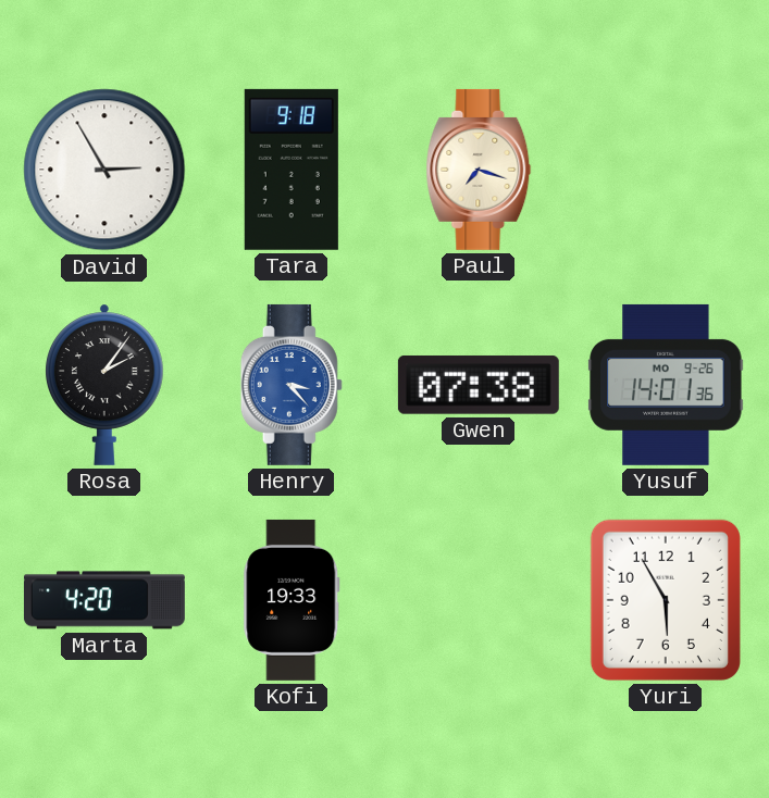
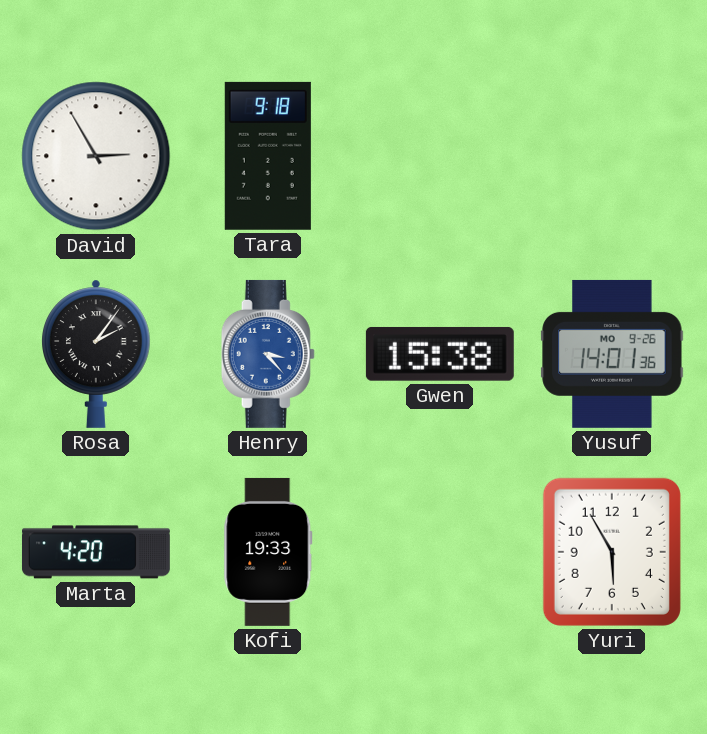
Paul: 7:18 -> none
Gwen: 07:38 -> 15:38
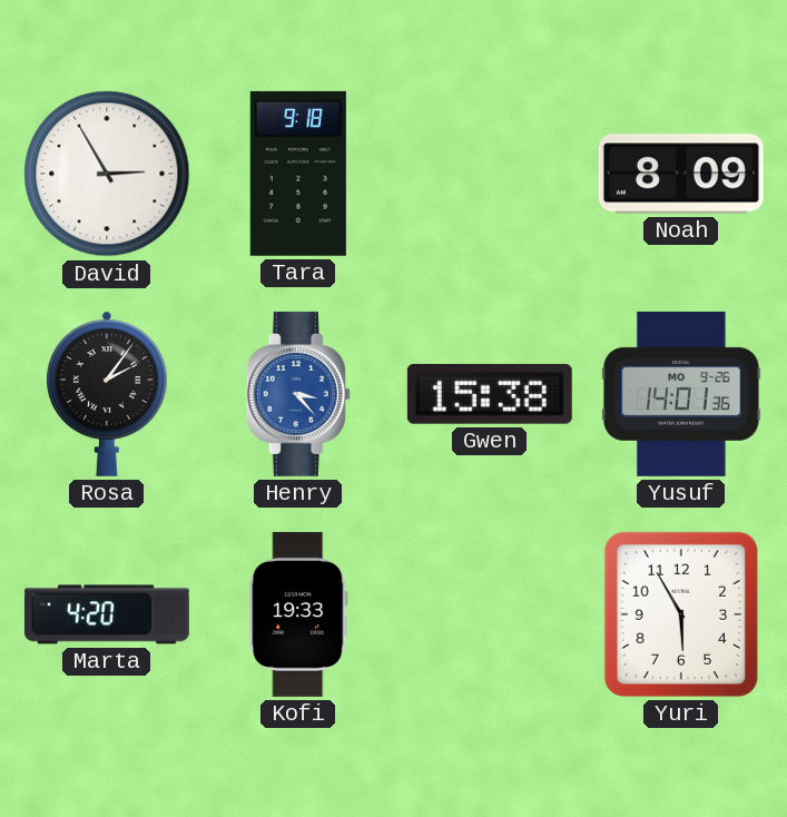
Noah: none -> 8:09
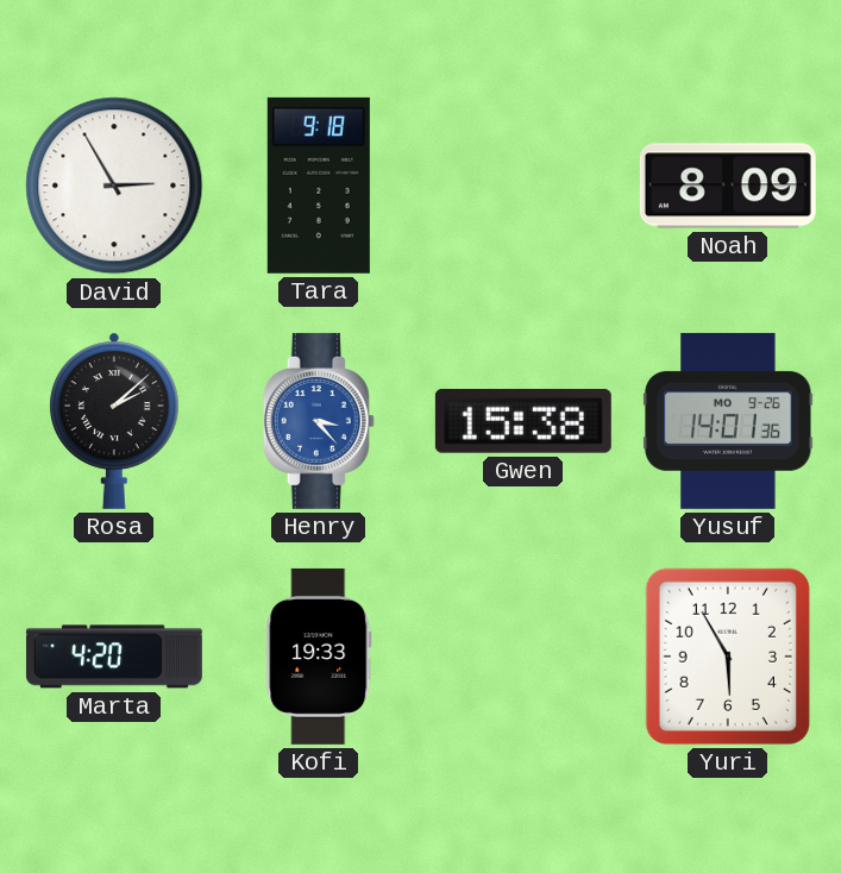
Rosa: 2:06 -> 2:08
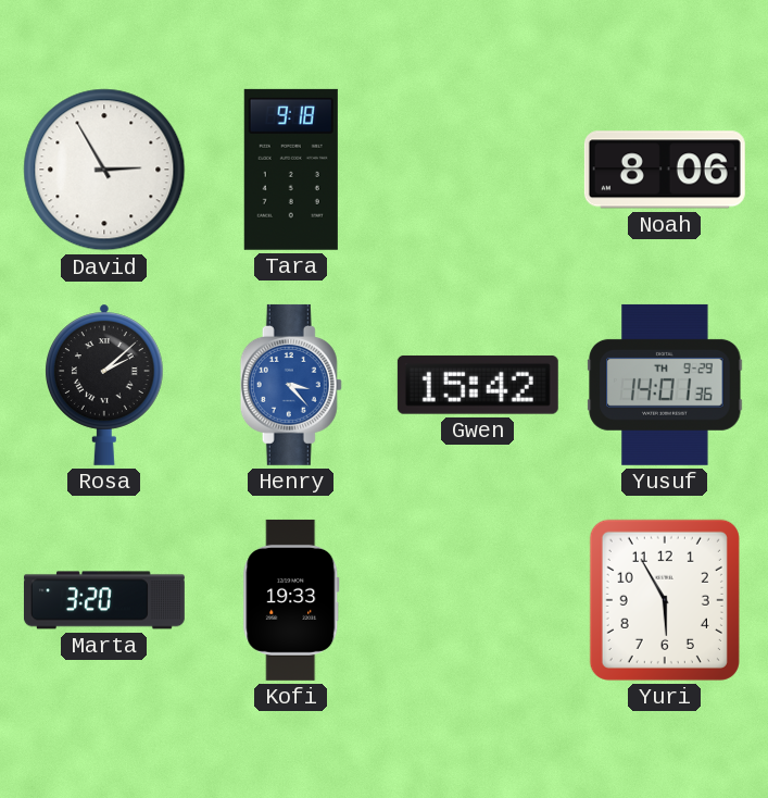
Noah: 8:09 -> 8:06
Gwen: 15:38 -> 15:42
Yusuf date: MO 9-26 -> TH 9-29
Marta: 4:20 -> 3:20
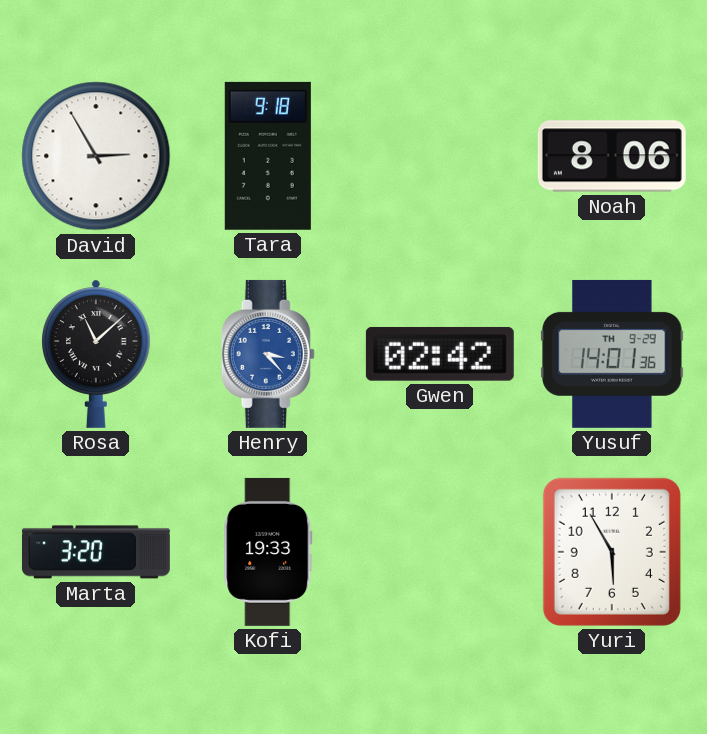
Rosa: 2:08 -> 11:08
Gwen: 15:42 -> 02:42
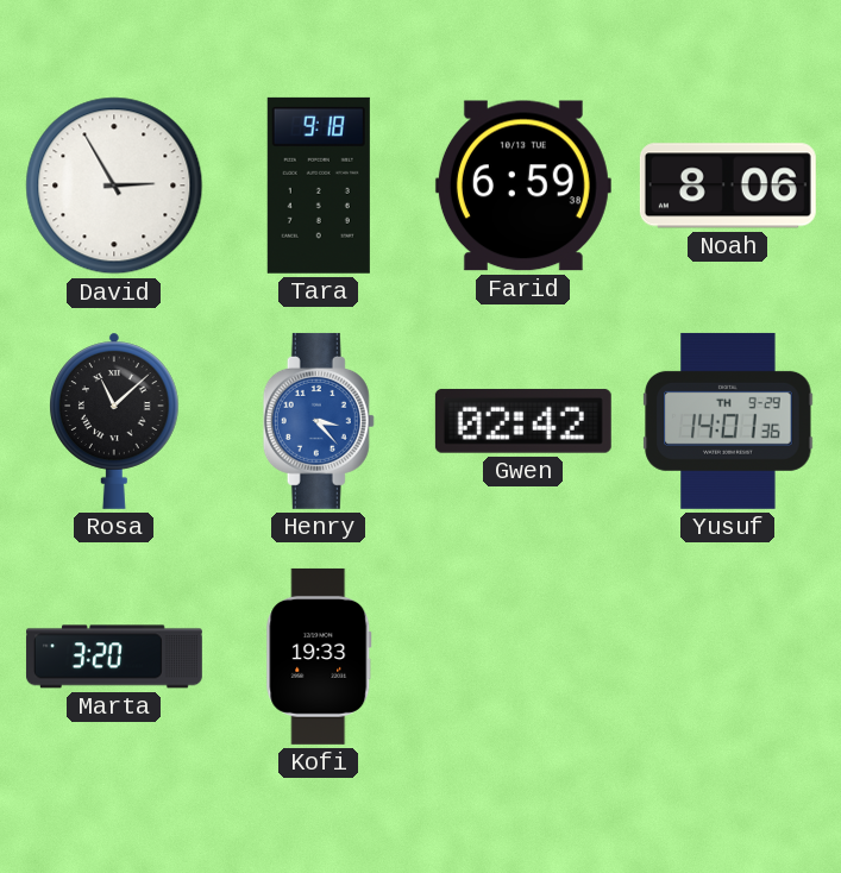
Farid: none -> 6:59
Yuri: 5:55 -> none
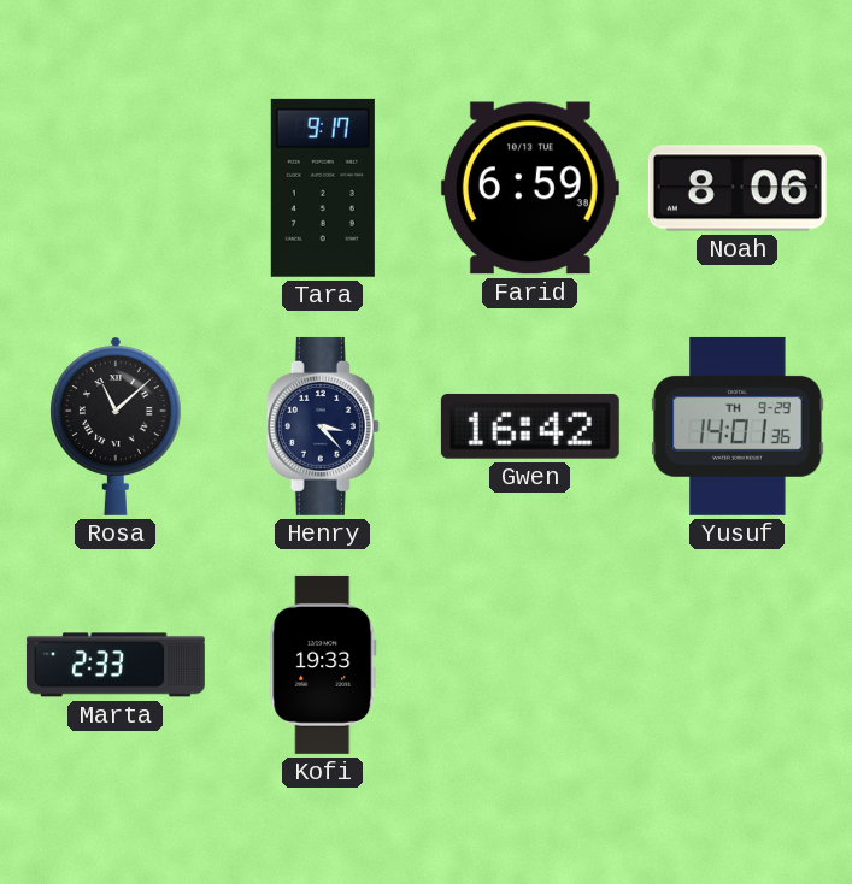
David: 2:55 -> none
Tara: 9:18 -> 9:17
Henry dial: blue -> navy
Gwen: 02:42 -> 16:42
Marta: 3:20 -> 2:33
